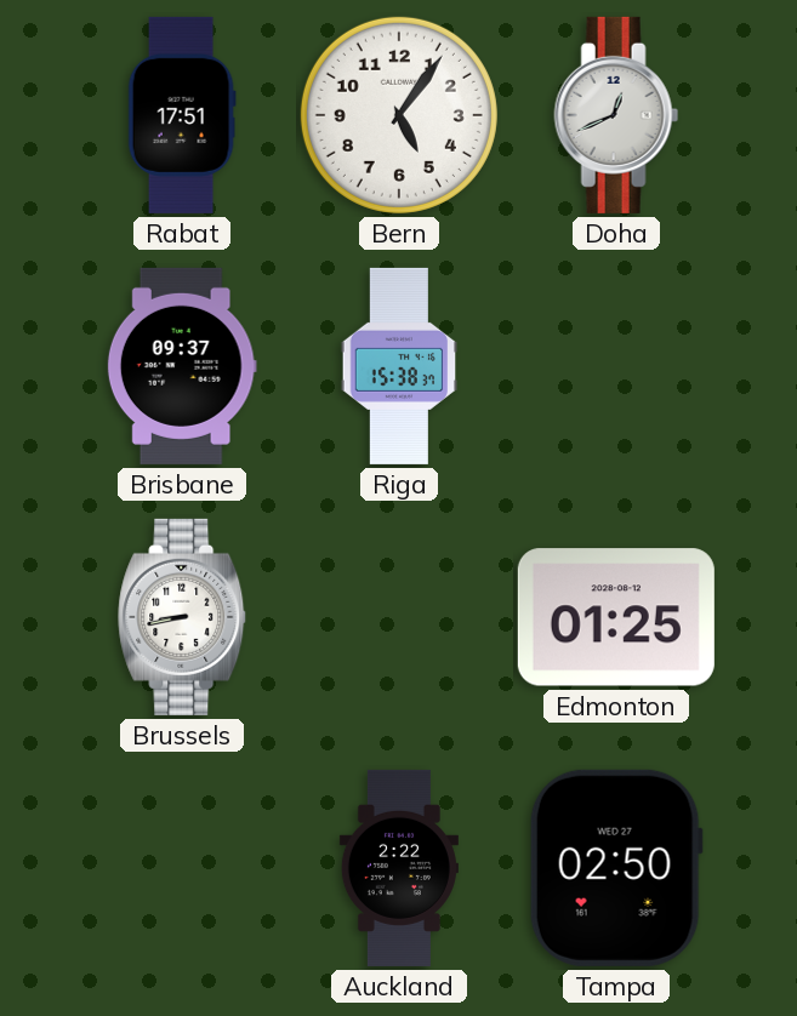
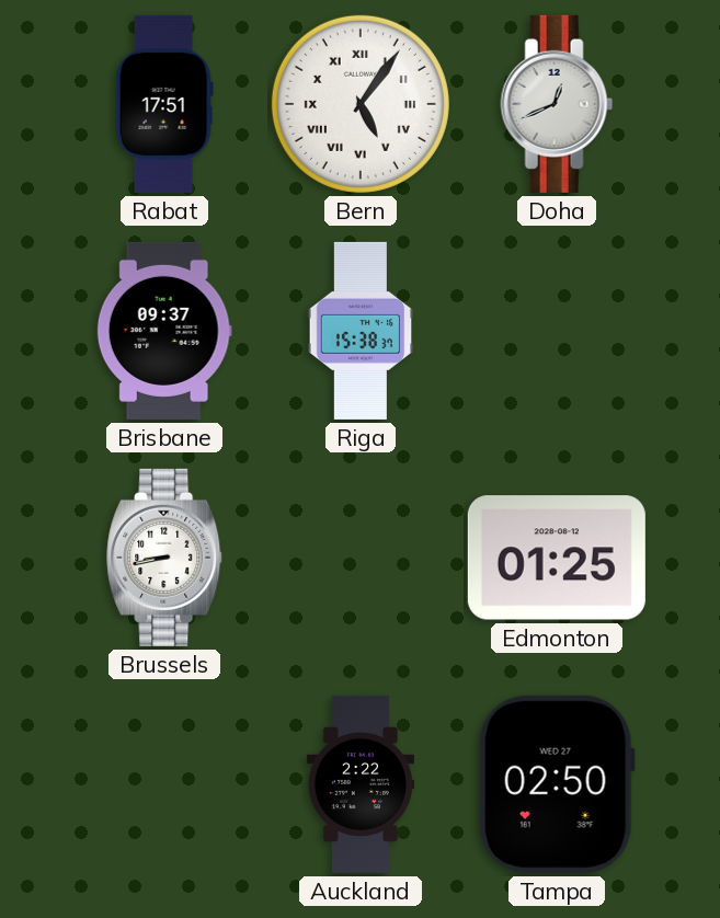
Bern numerals: Arabic -> Roman
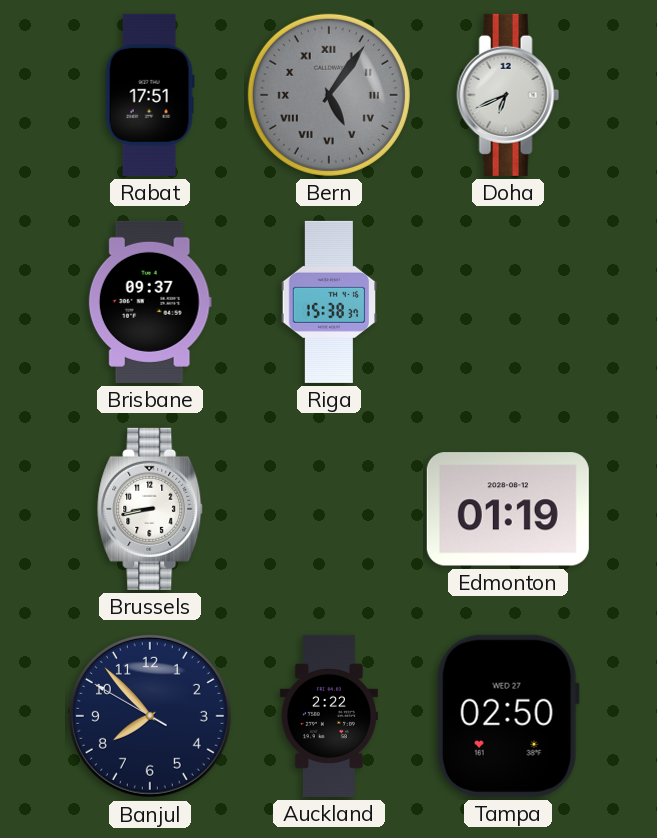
Bern dial: white -> grey
Doha: 12:41 -> 6:41
Edmonton: 01:25 -> 01:19
Banjul: none -> 7:52
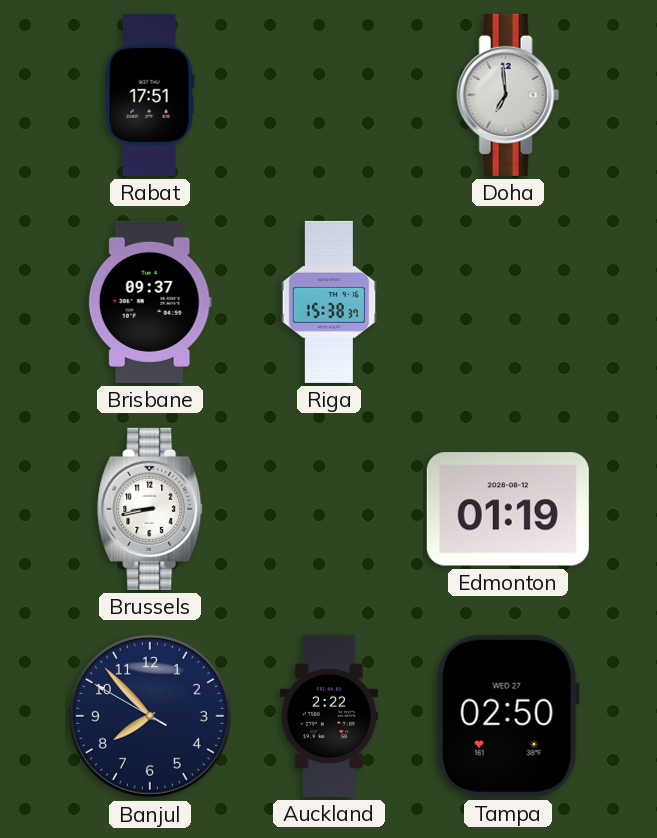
Bern: 5:06 -> none
Doha: 6:41 -> 6:59
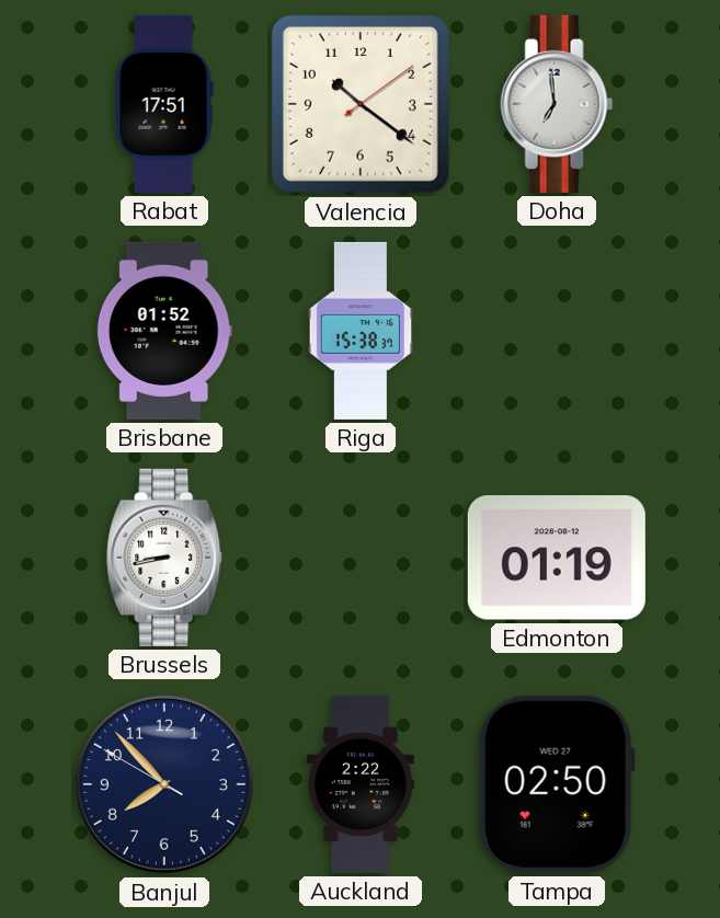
Valencia: none -> 10:21
Brisbane: 09:37 -> 01:52
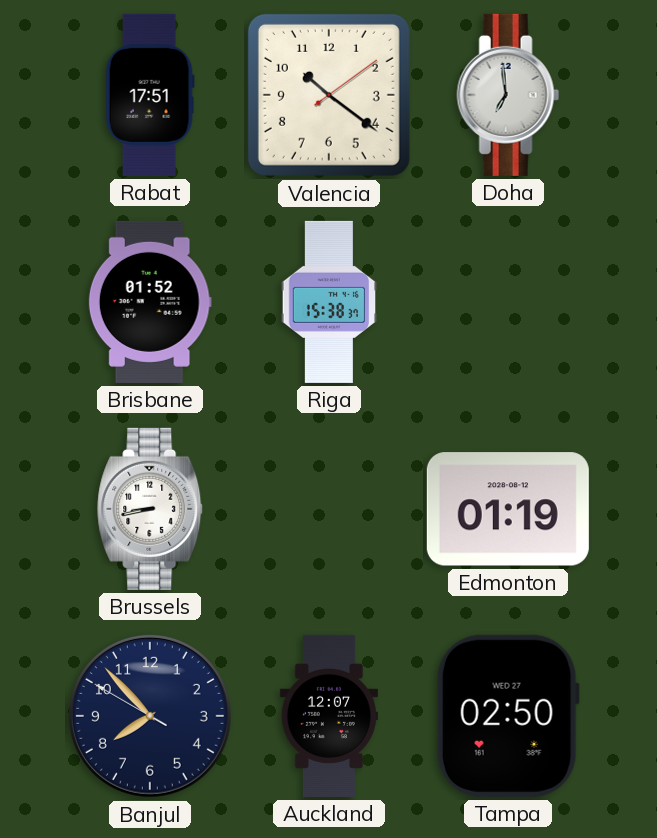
Auckland: 2:22 -> 12:07
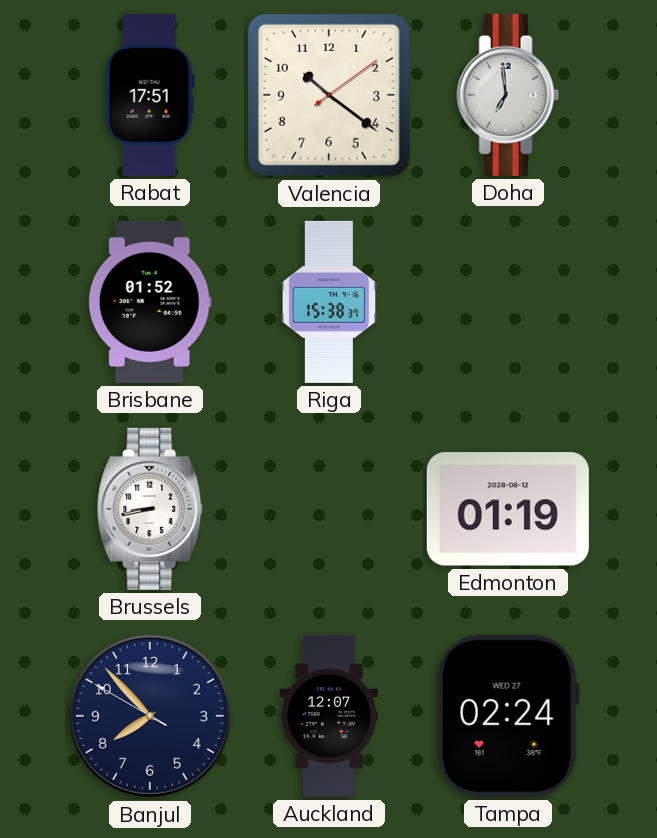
Tampa: 02:50 -> 02:24
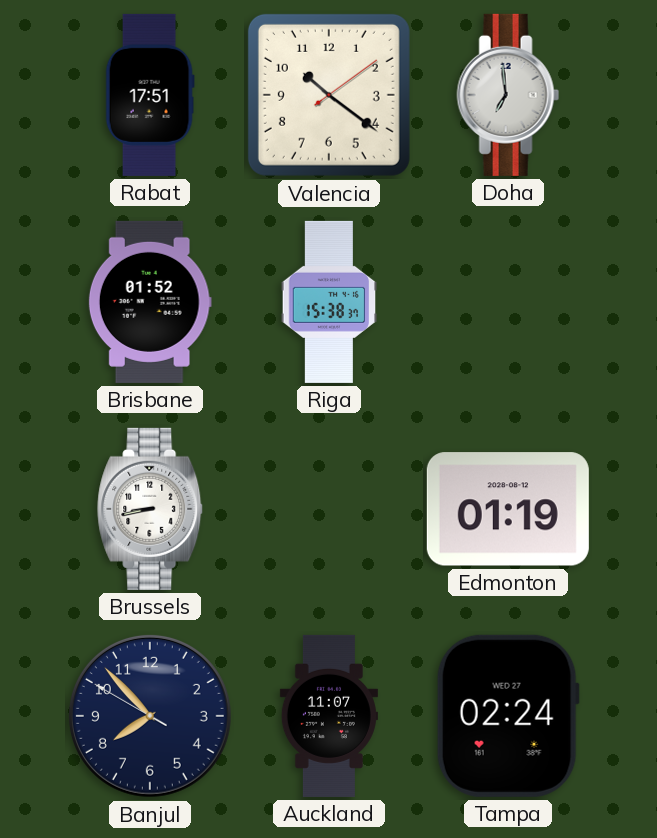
Auckland: 12:07 -> 11:07
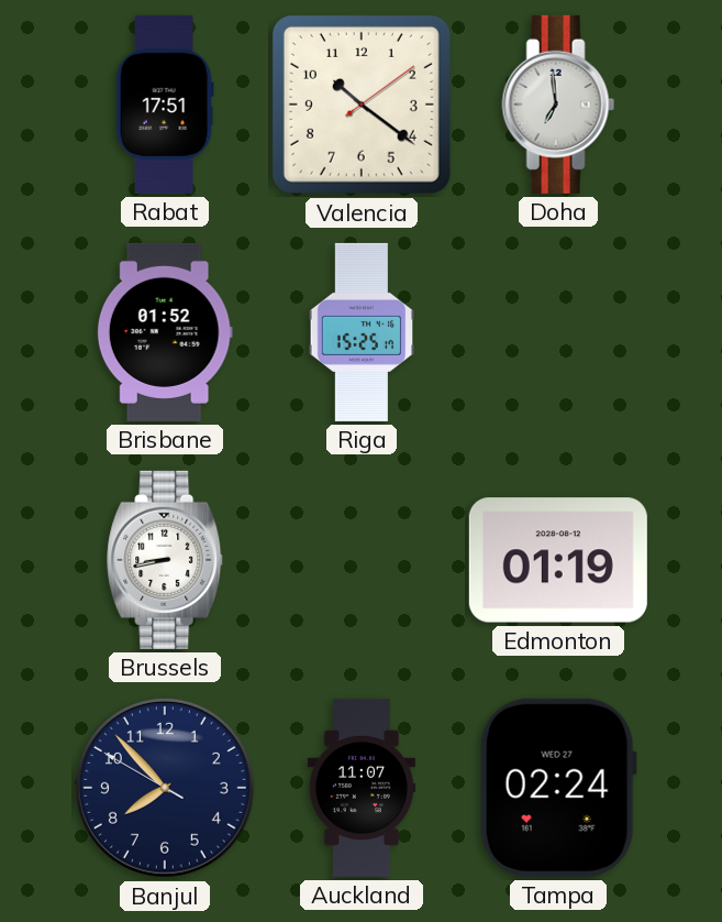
Riga: 15:38 -> 15:25
